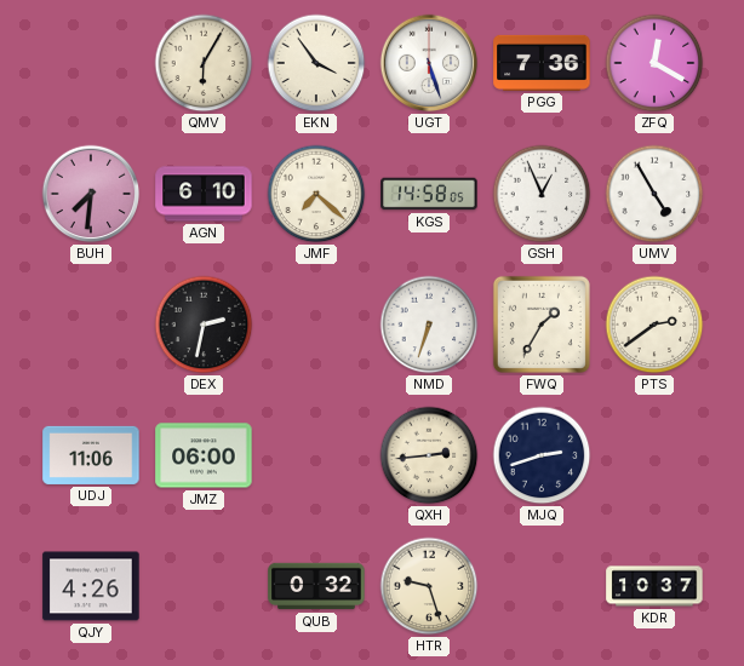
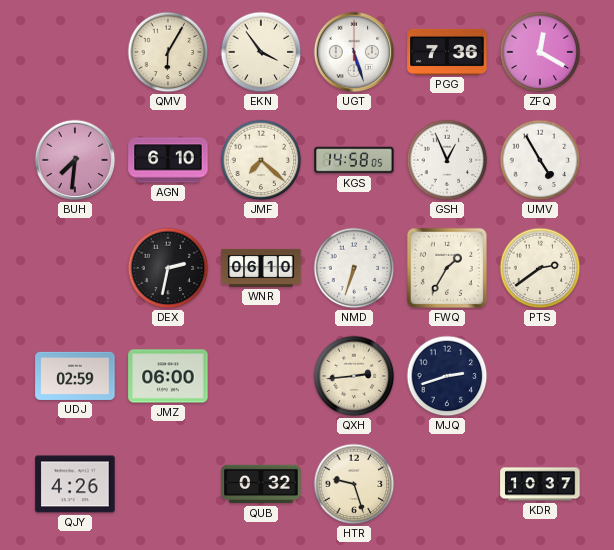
WNR: none -> 06:10
UDJ: 11:06 -> 02:59
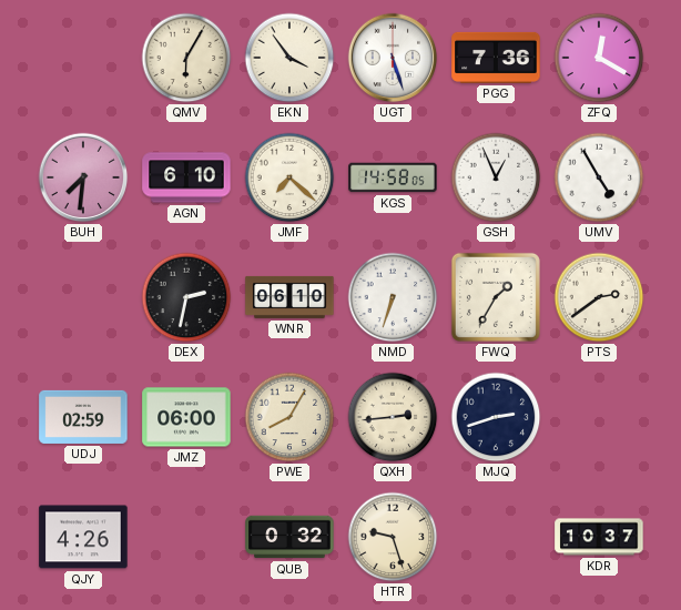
PWE: none -> 8:05
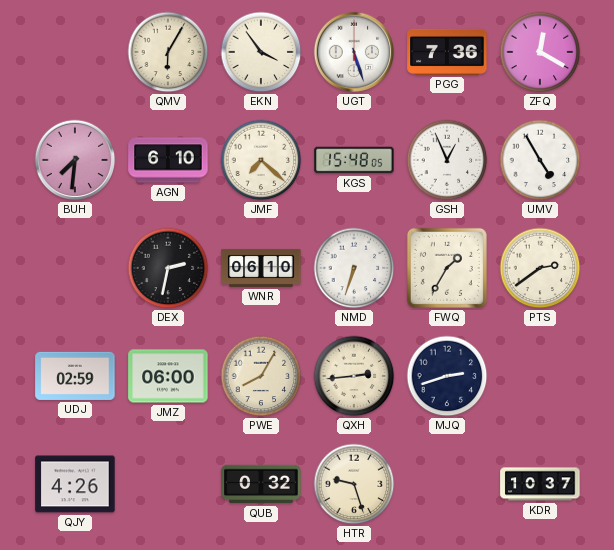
KGS: 14:58 -> 15:48
